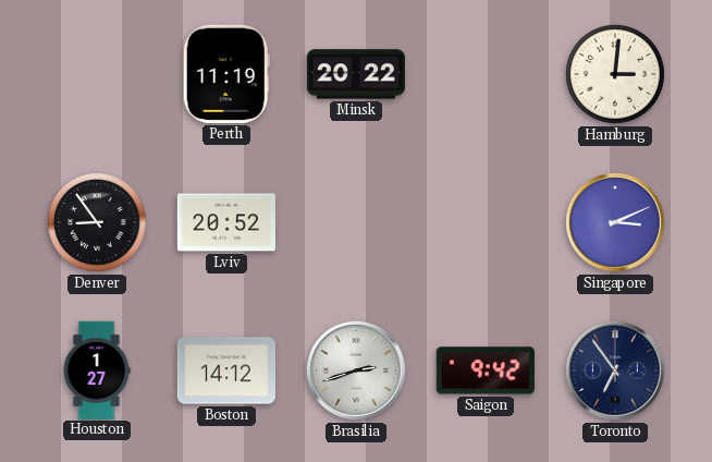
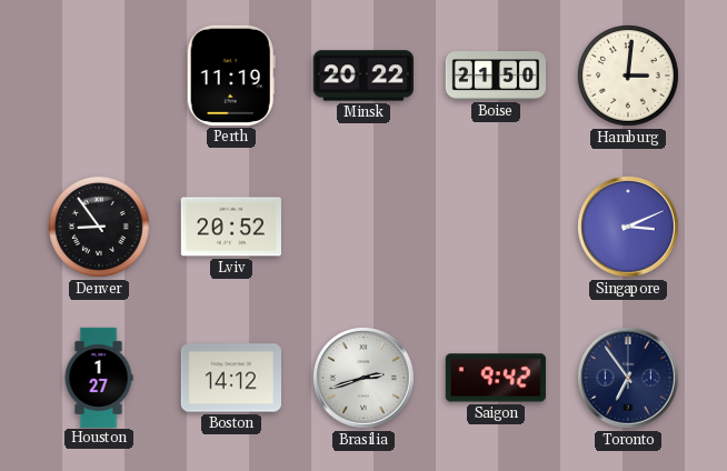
Boise: none -> 21:50
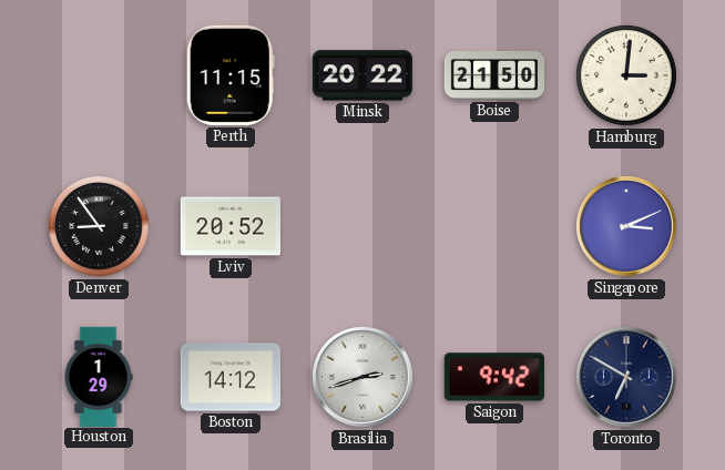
Perth: 11:19 -> 11:15
Houston: 1:27 -> 1:29
Toronto: 6:54 -> 6:50
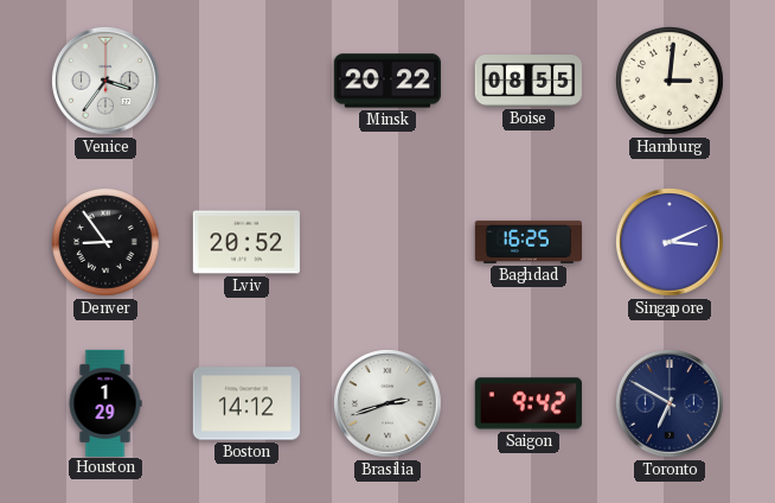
Venice: none -> 3:36
Perth: 11:15 -> none
Boise: 21:50 -> 08:55
Baghdad: none -> 16:25
